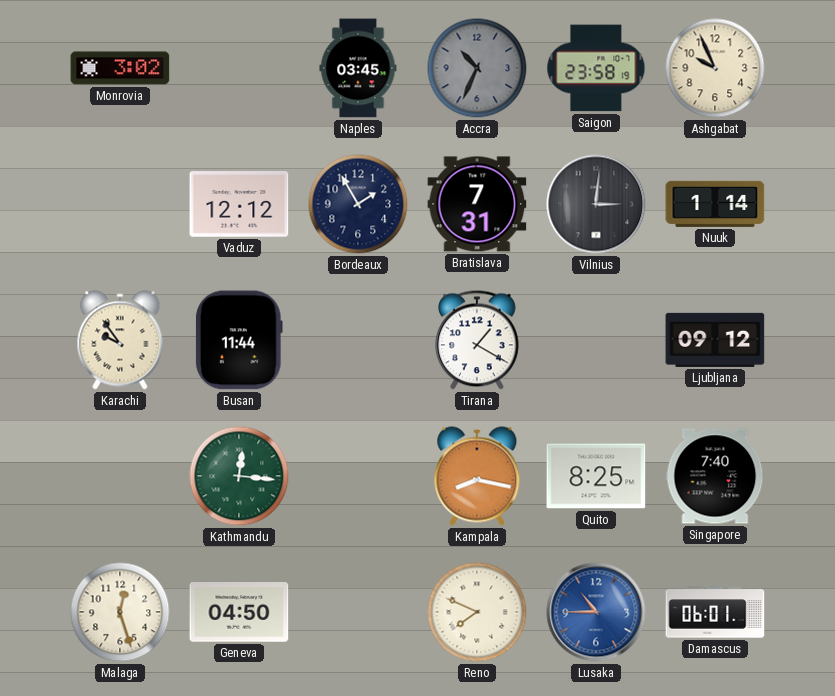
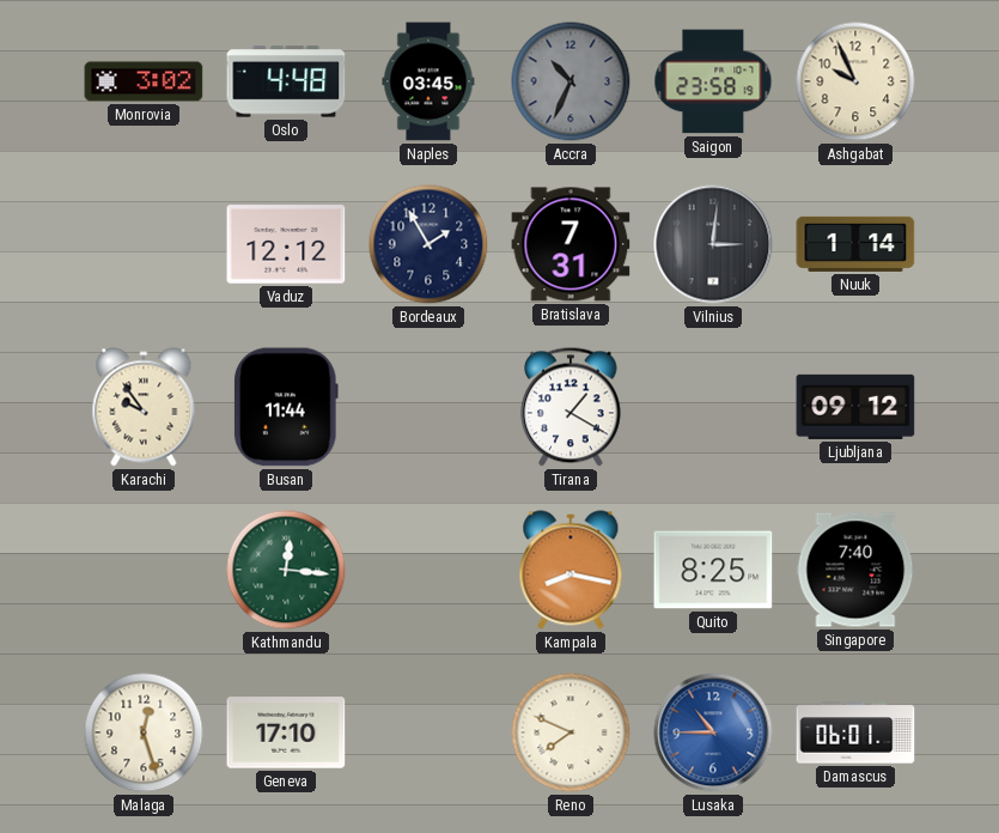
Oslo: none -> 4:48
Geneva: 04:50 -> 17:10
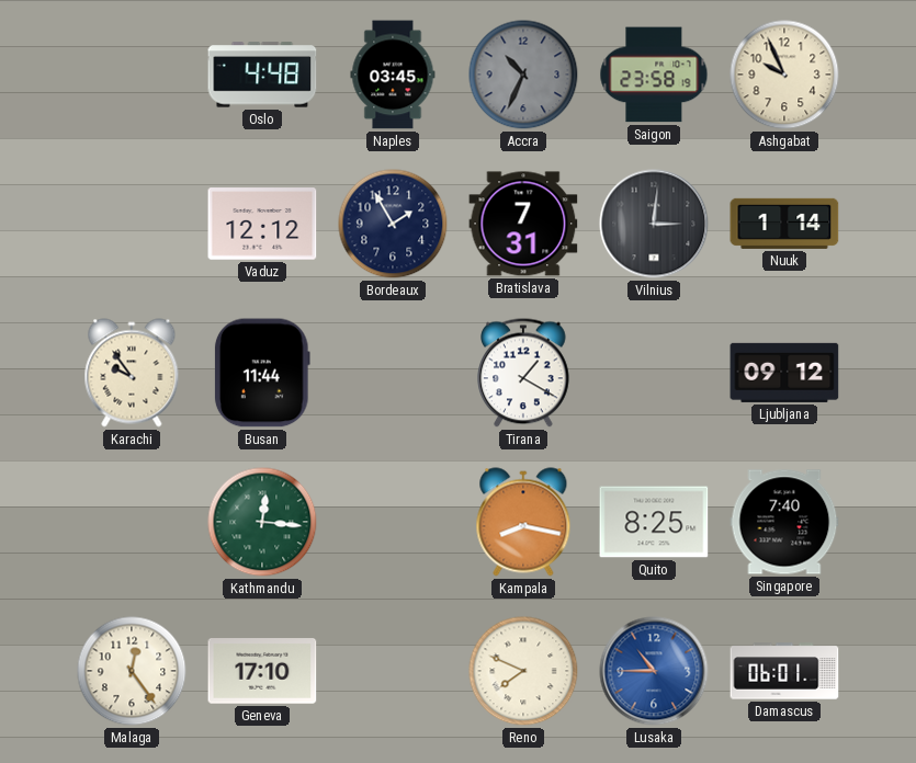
Monrovia: 3:02 -> none
Malaga: 12:27 -> 12:24
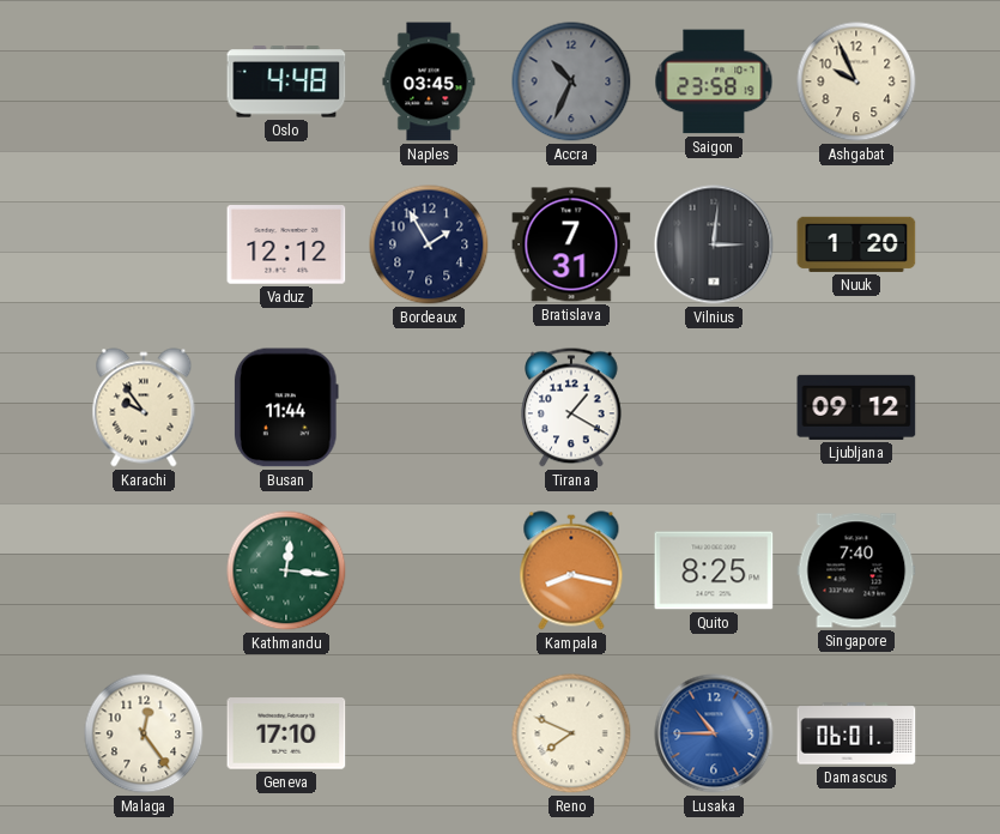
Nuuk: 1:14 -> 1:20
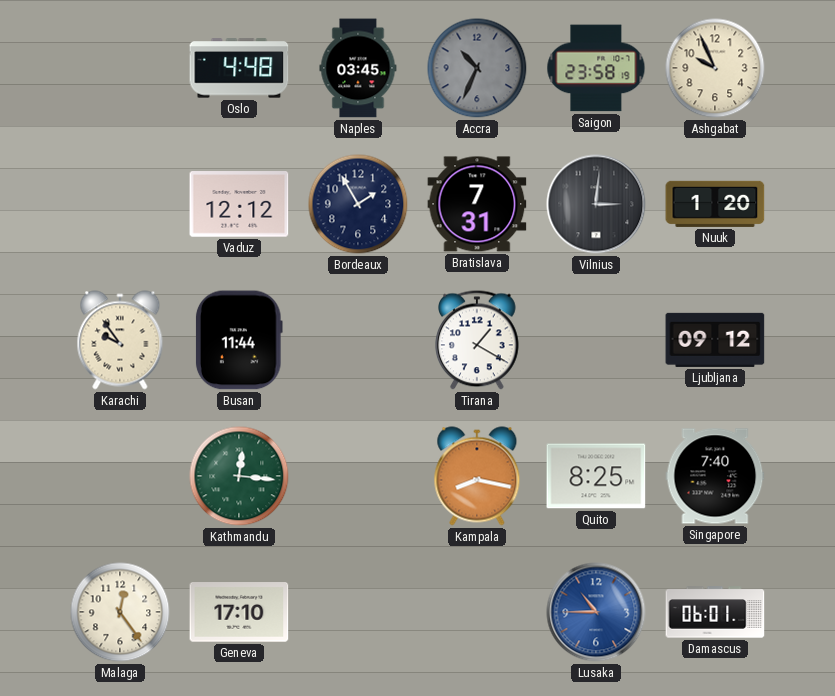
Reno: 7:49 -> none
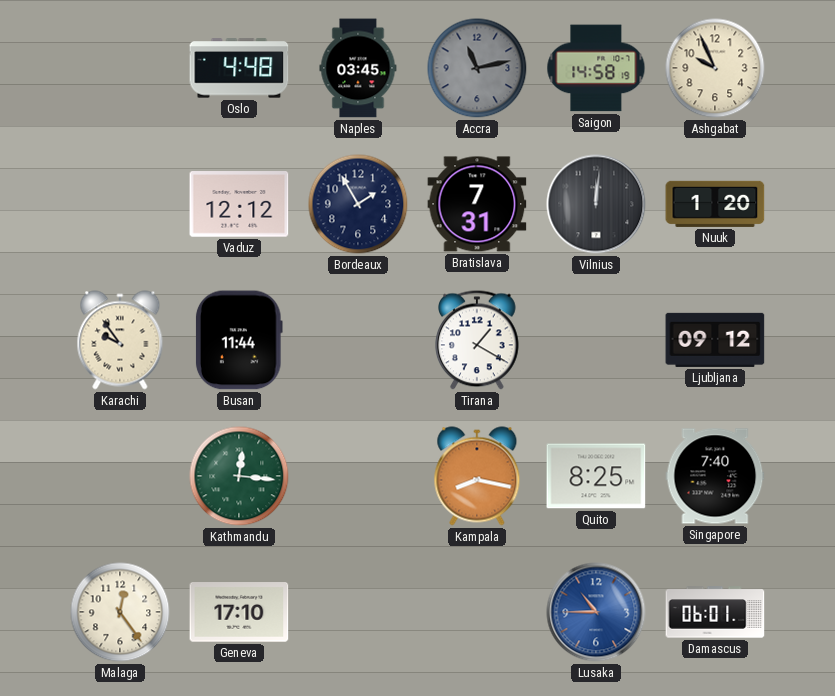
Accra: 10:34 -> 11:13
Saigon: 23:58 -> 14:58
Vilnius: 3:01 -> 12:01
